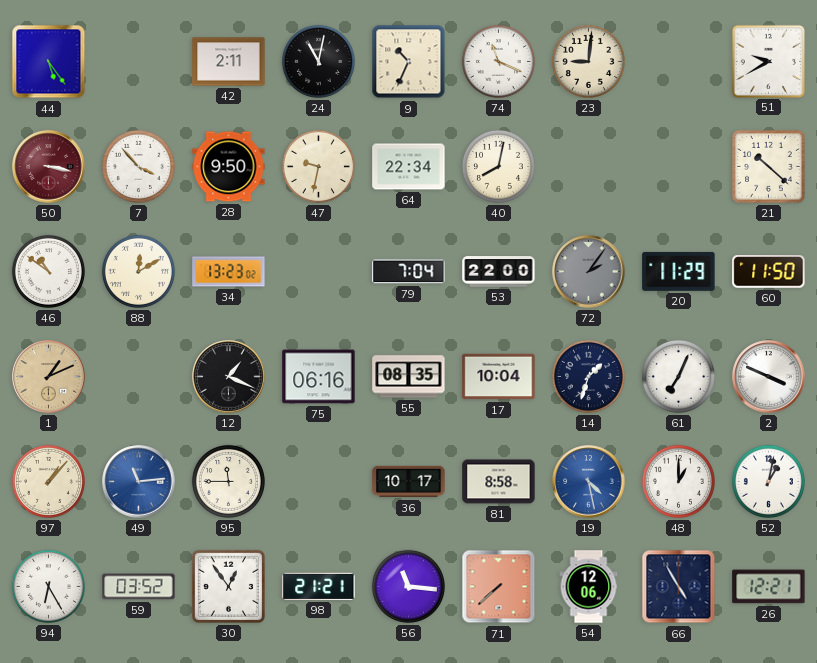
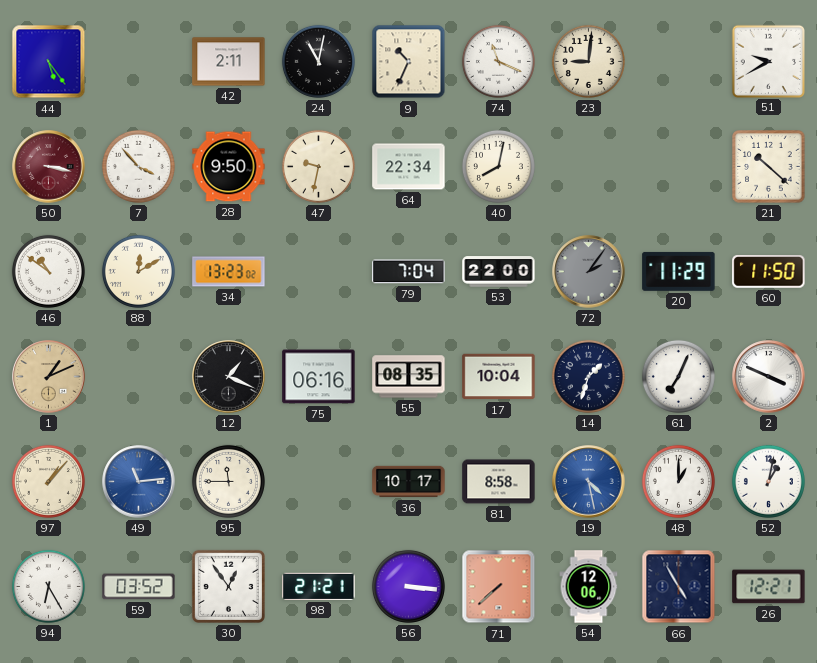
56: 11:16 -> 3:16
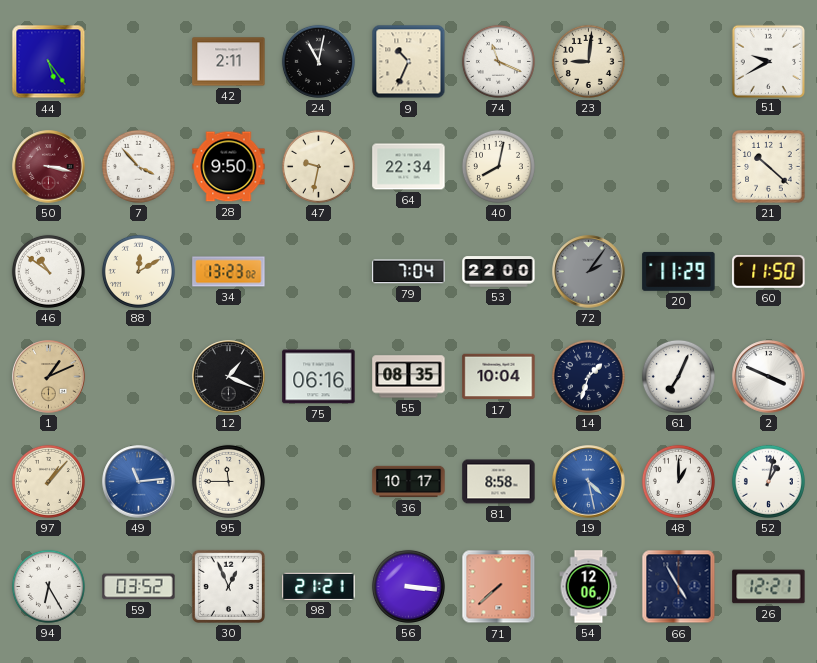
30: 12:54 -> 12:56
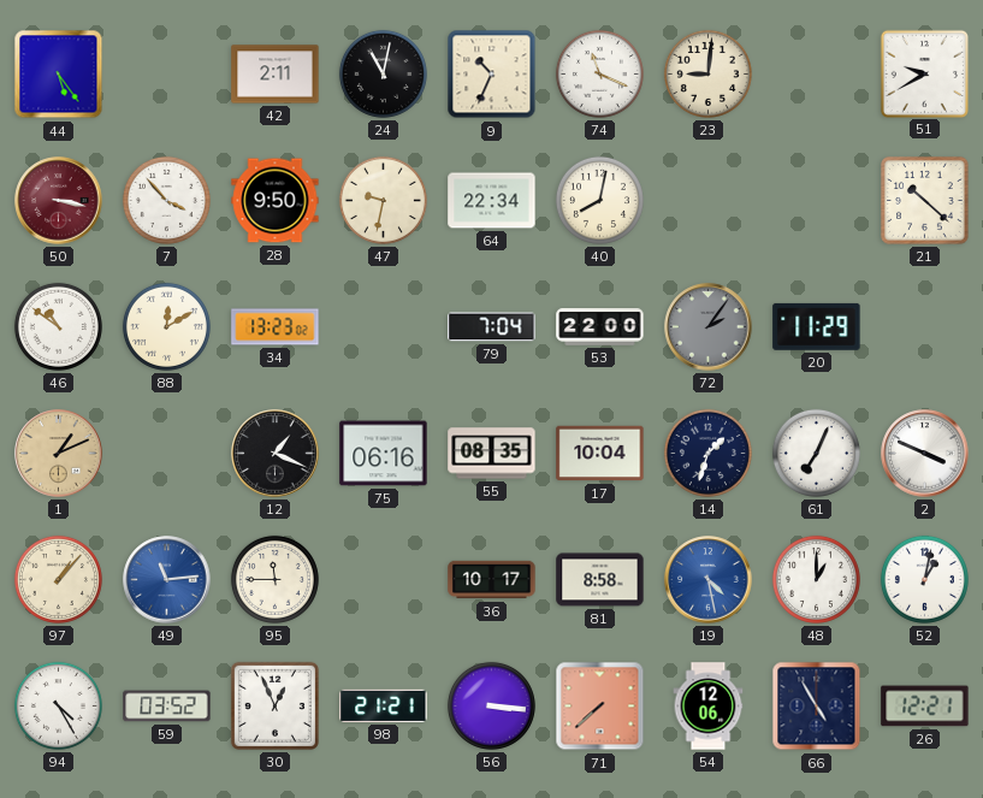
60: 11:50 -> none
94: 6:25 -> 4:25
